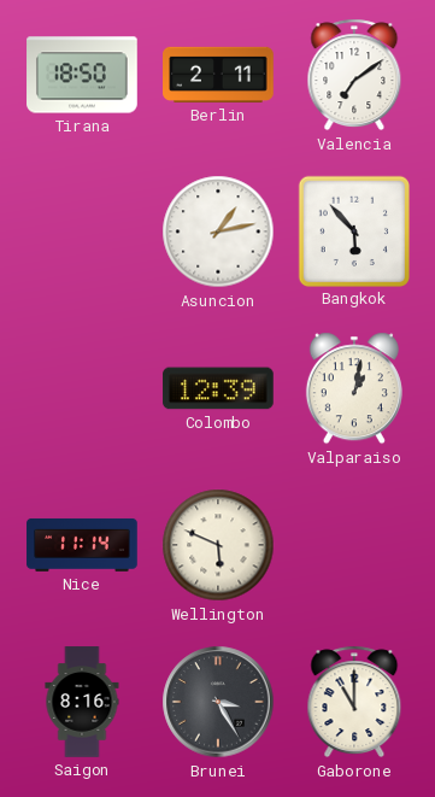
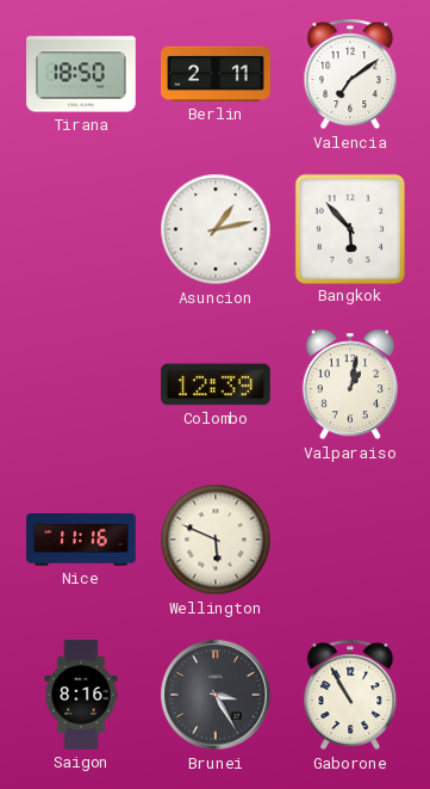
Nice: 11:14 -> 11:16
Gaborone: 11:00 -> 10:55
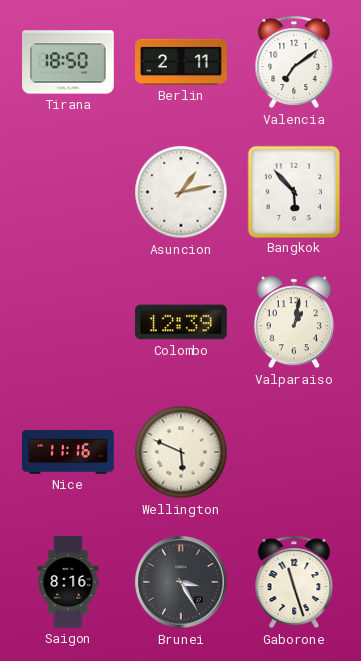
Gaborone: 10:55 -> 11:27
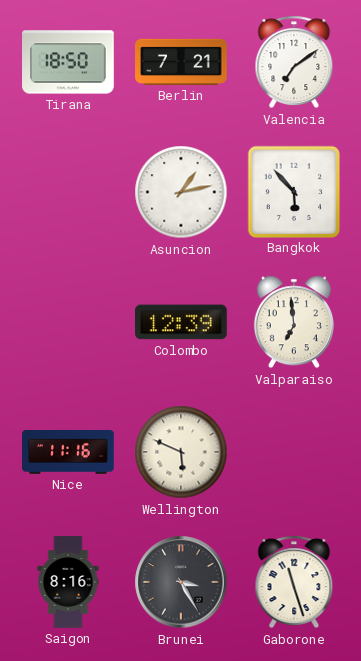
Berlin: 2:11 -> 7:21
Valparaiso: 1:02 -> 6:59
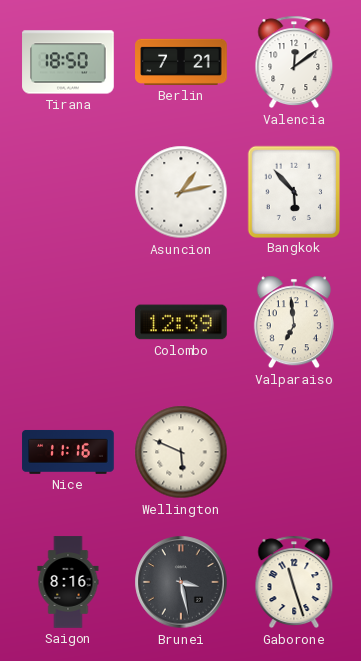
Valencia: 7:09 -> 12:09
Brunei: 3:25 -> 3:28
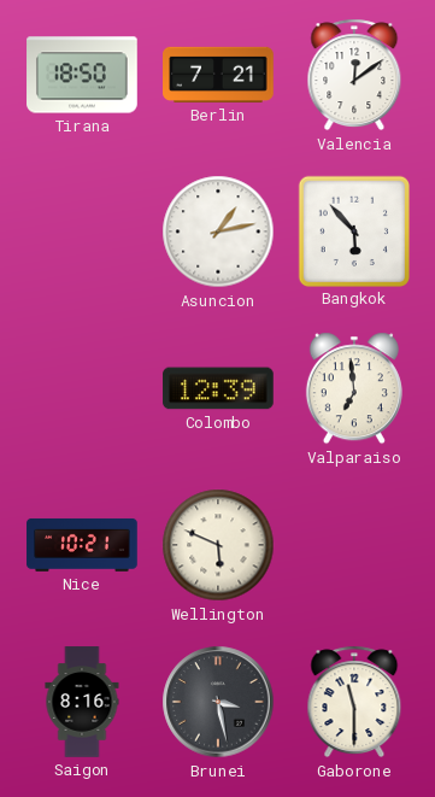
Nice: 11:16 -> 10:21
Gaborone: 11:27 -> 11:30
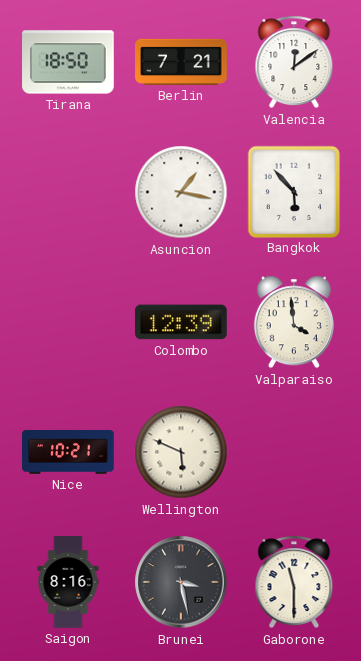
Asuncion: 1:13 -> 1:17
Valparaiso: 6:59 -> 3:59
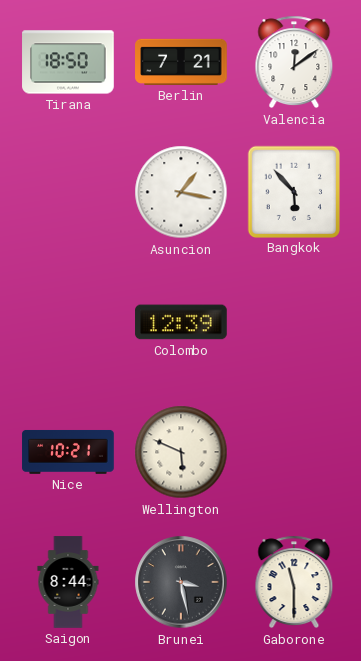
Valparaiso: 3:59 -> none
Saigon: 8:16 -> 8:44
